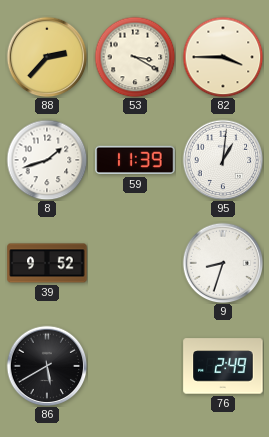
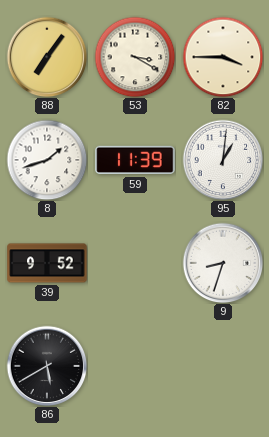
88: 2:37 -> 7:06
76: 2:49 -> none
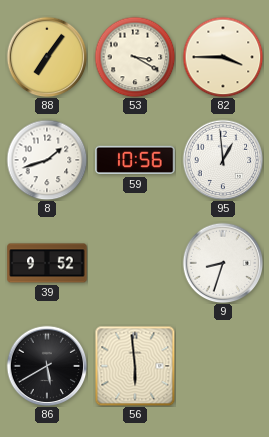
59: 11:39 -> 10:56
95: 1:01 -> 12:59
56: none -> 5:59
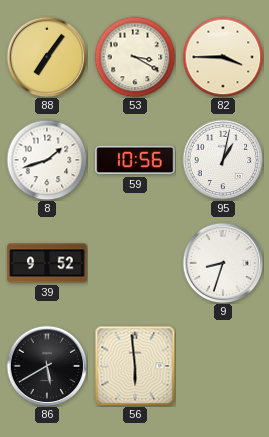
95: 12:59 -> 1:02
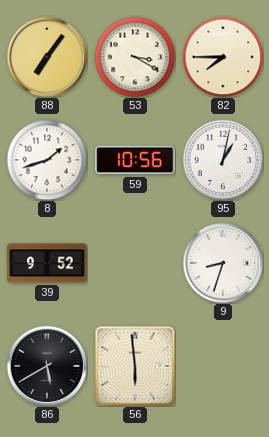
82: 3:45 -> 7:45
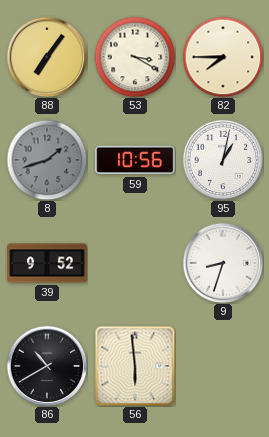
8 dial: white -> grey
86: 5:40 -> 10:40
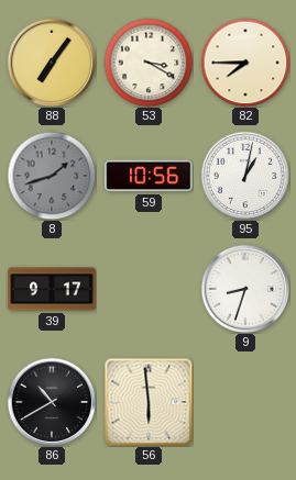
39: 9:52 -> 9:17
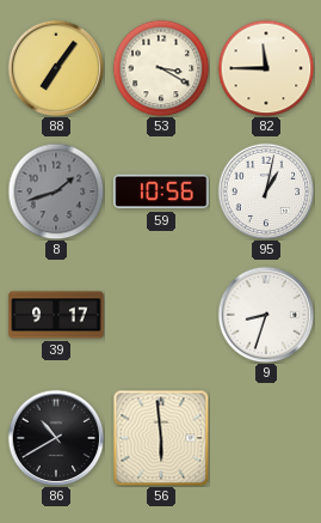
82: 7:45 -> 11:45
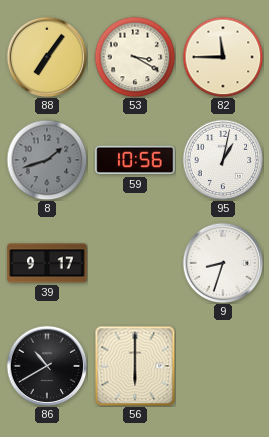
56: 5:59 -> 6:00
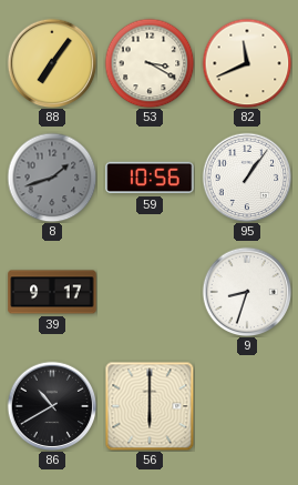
82: 11:45 -> 11:41
95: 1:02 -> 1:06
